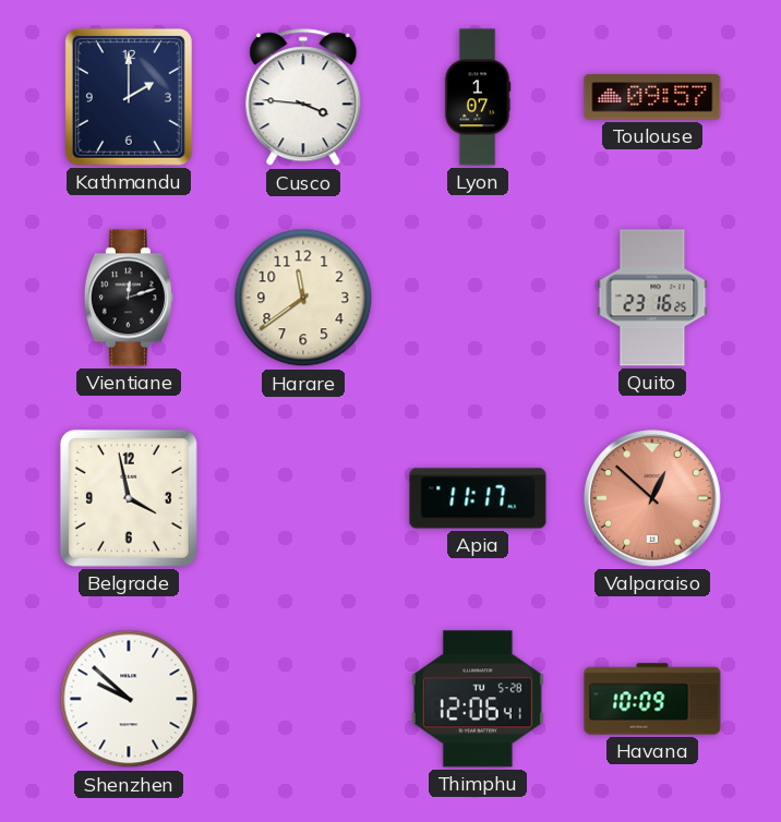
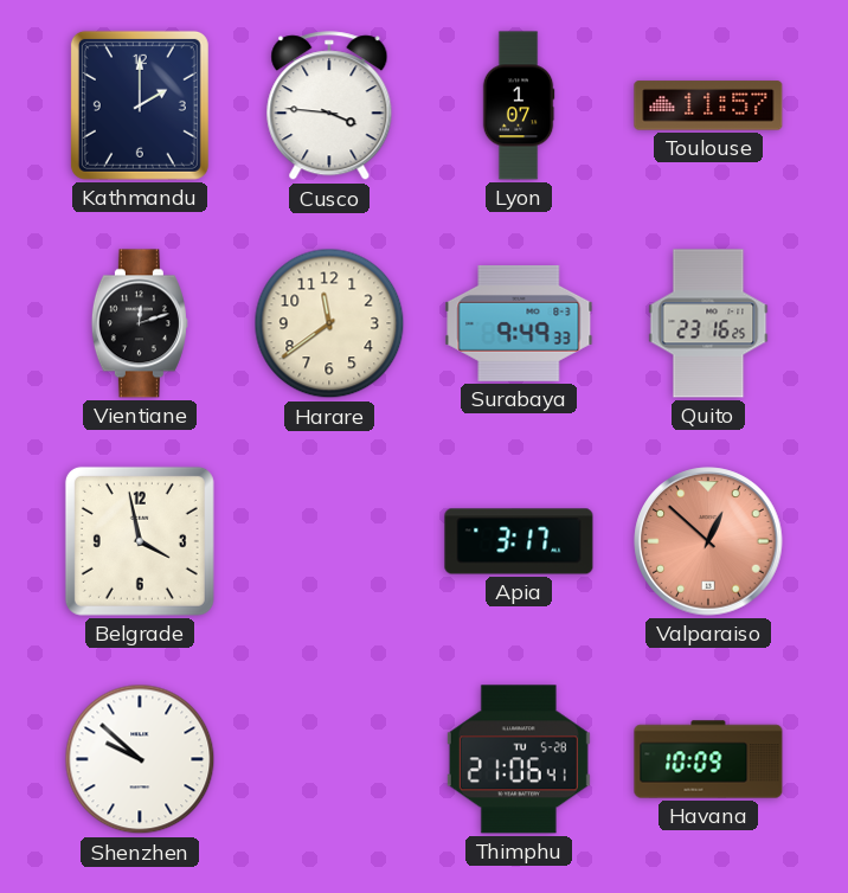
Toulouse: 09:57 -> 11:57
Surabaya: none -> 9:49
Apia: 11:17 -> 3:17
Thimphu: 12:06 -> 21:06
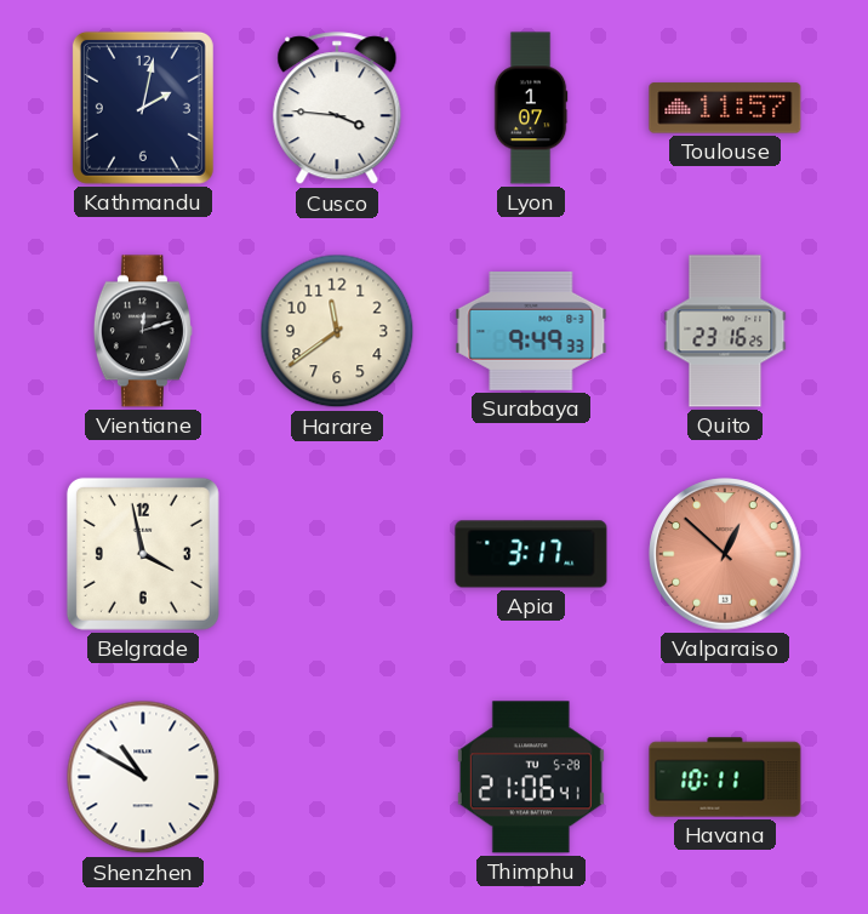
Kathmandu: 2:00 -> 2:02
Shenzhen: 9:52 -> 10:50
Havana: 10:09 -> 10:11
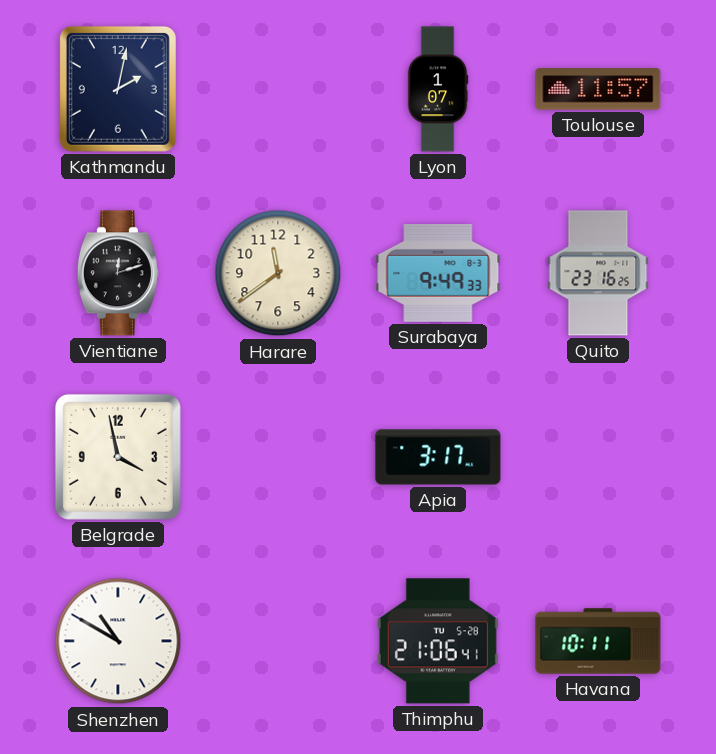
Cusco: 3:46 -> none
Valparaiso: 12:52 -> none
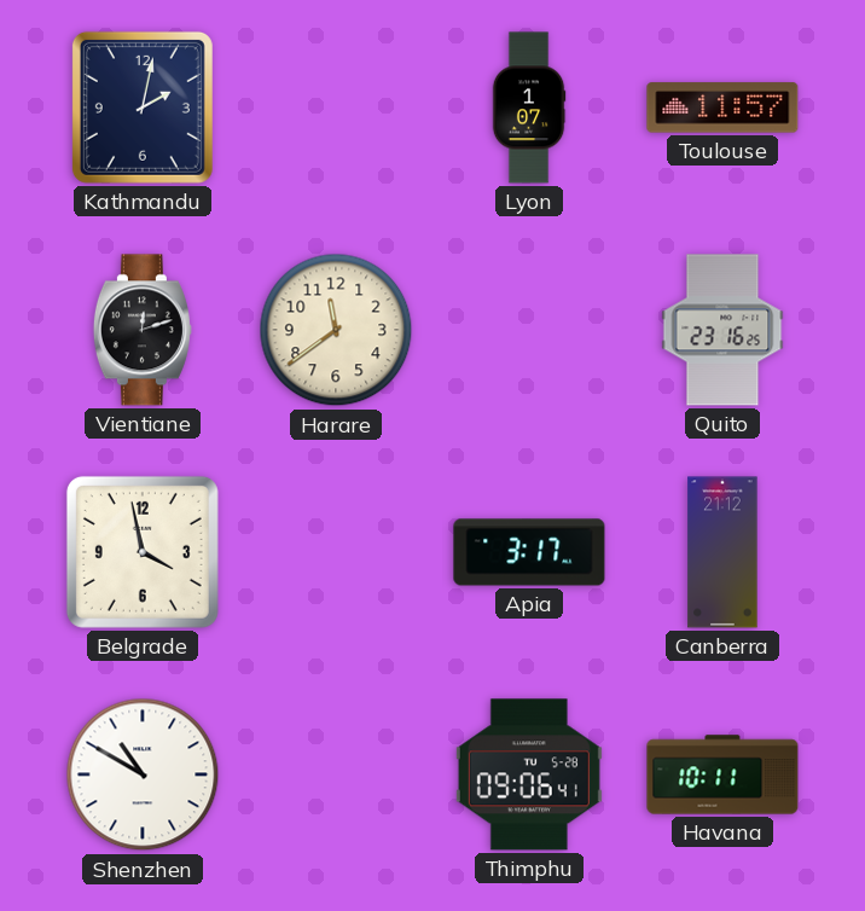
Surabaya: 9:49 -> none
Canberra: none -> 21:12
Thimphu: 21:06 -> 09:06
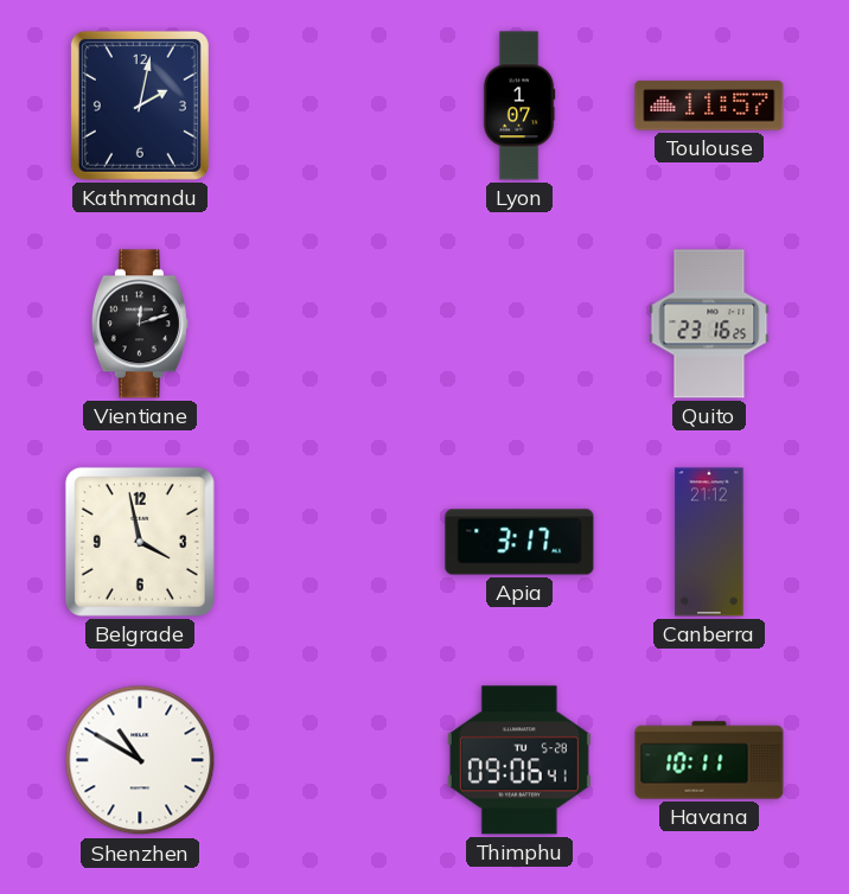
Harare: 11:39 -> none
